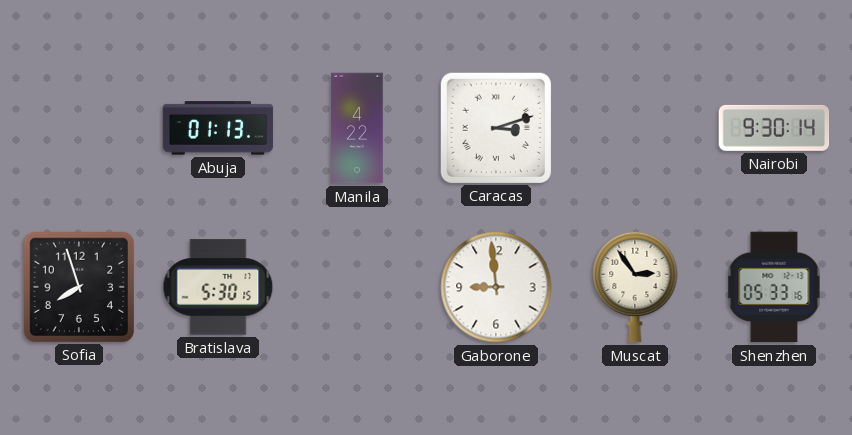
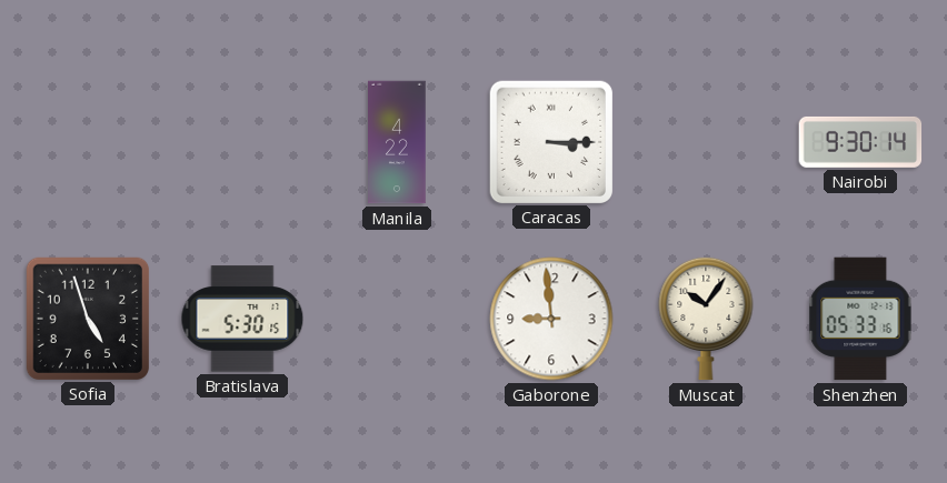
Abuja: 01:13 -> none
Caracas: 3:12 -> 3:15
Sofia: 7:57 -> 4:57
Muscat: 2:54 -> 10:06
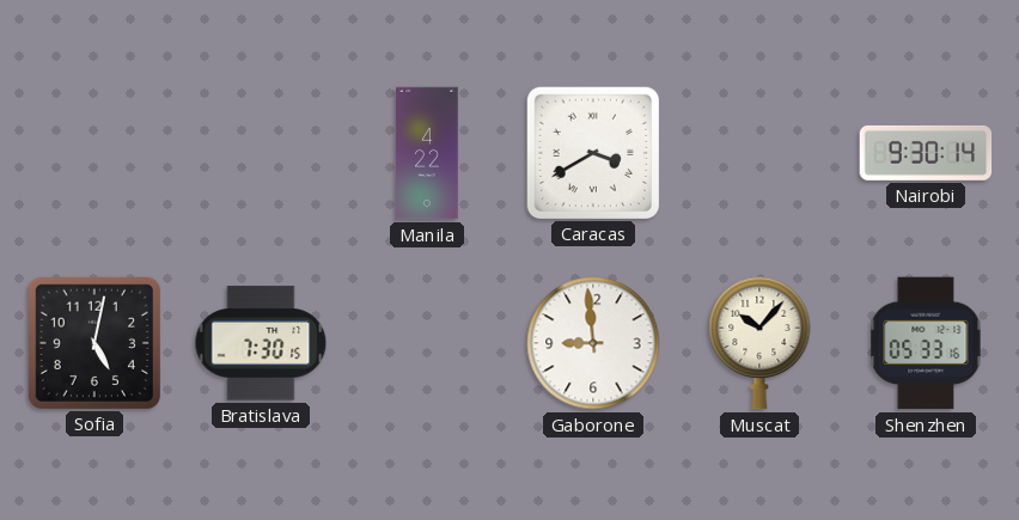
Caracas: 3:15 -> 3:40
Sofia: 4:57 -> 5:02
Bratislava: 5:30 -> 7:30
Muscat: 10:06 -> 10:07
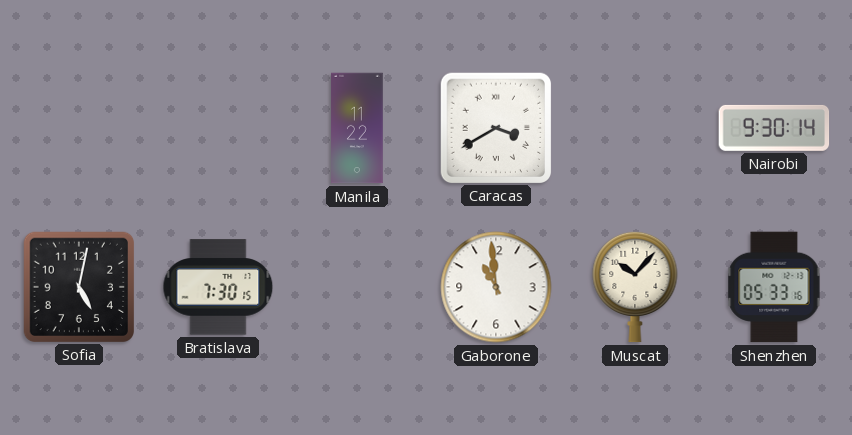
Manila: 4:22 -> 11:22
Gaborone: 8:59 -> 10:59
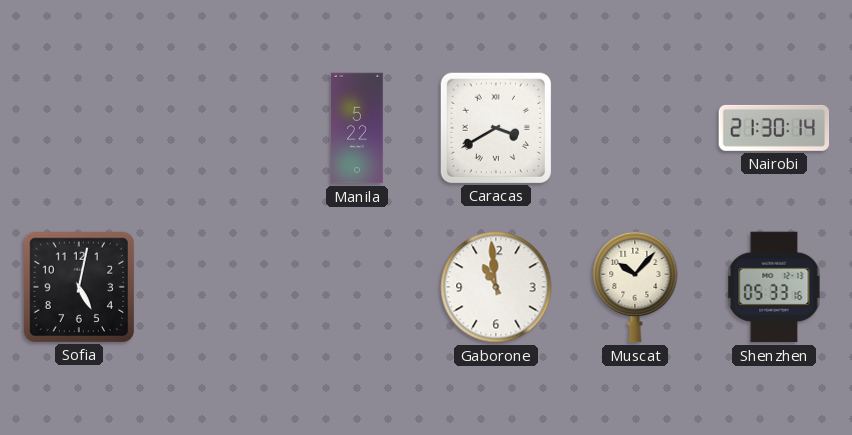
Manila: 11:22 -> 5:22
Nairobi: 9:30 -> 21:30
Bratislava: 7:30 -> none
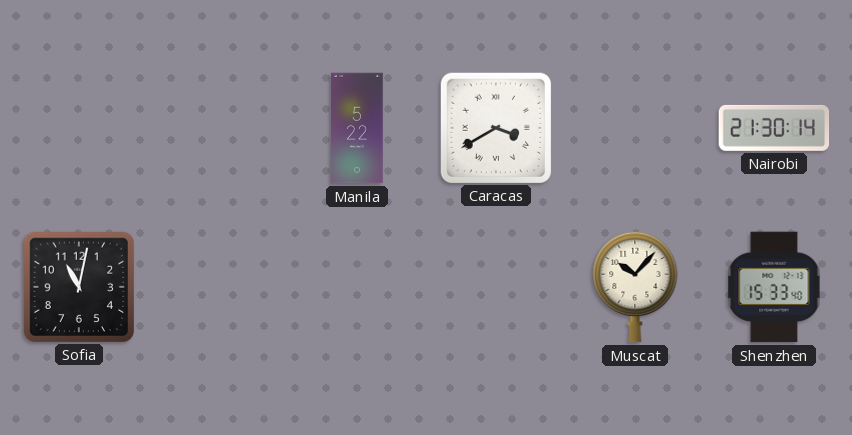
Sofia: 5:02 -> 11:02
Gaborone: 10:59 -> none
Shenzhen: 05:33 -> 15:33
